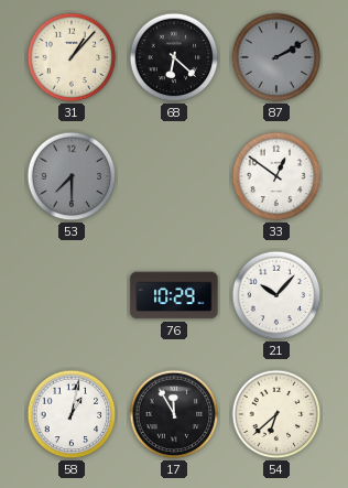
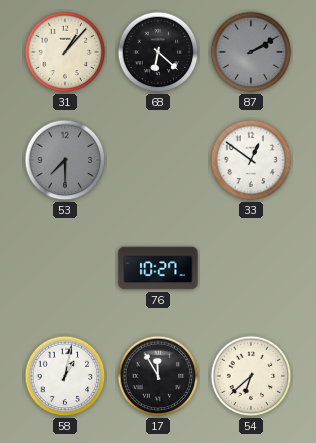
76: 10:29 -> 10:27
21: 10:07 -> none
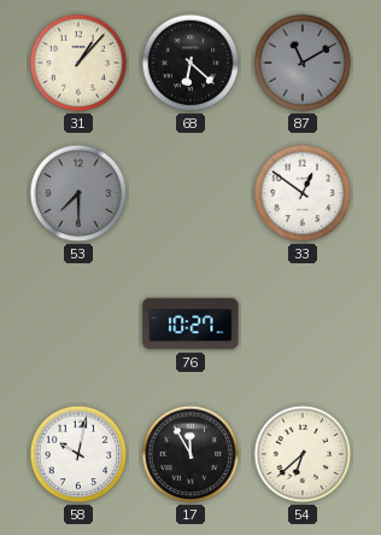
87: 2:10 -> 11:10
58: 1:02 -> 10:02
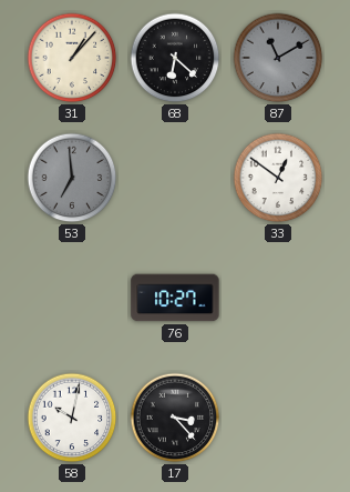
53: 7:30 -> 6:59
17: 11:55 -> 3:23
54: 6:38 -> none
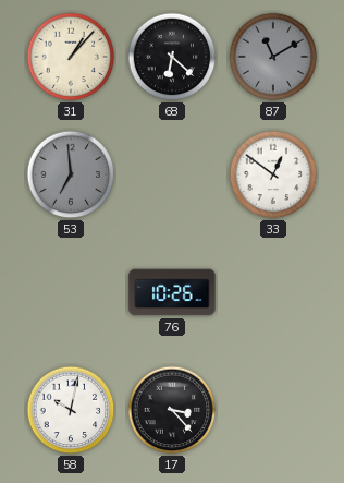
76: 10:27 -> 10:26
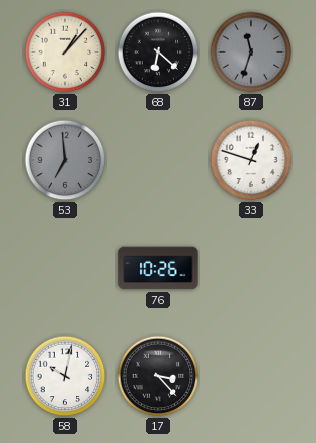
87: 11:10 -> 11:33
33: 12:51 -> 12:48
